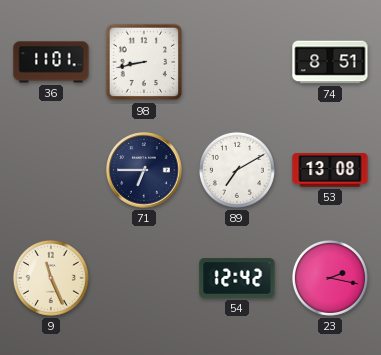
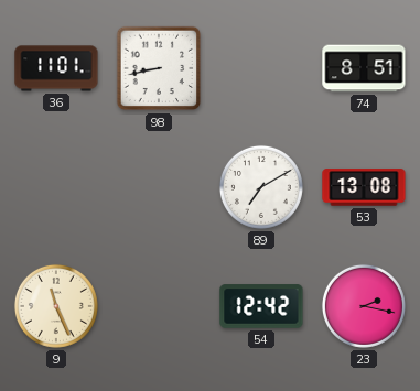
71: 6:45 -> none
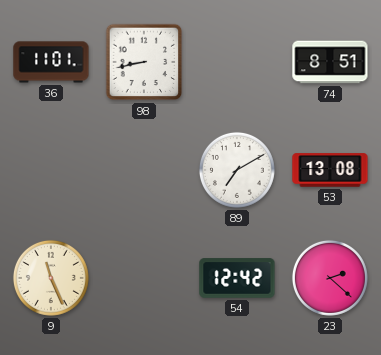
23: 2:17 -> 2:22
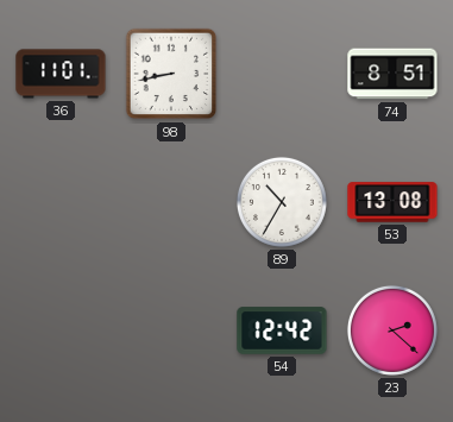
89: 7:10 -> 10:35
9: 11:26 -> none
